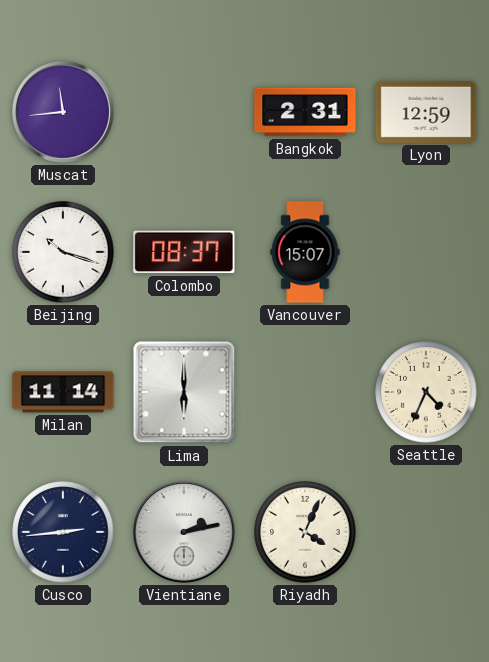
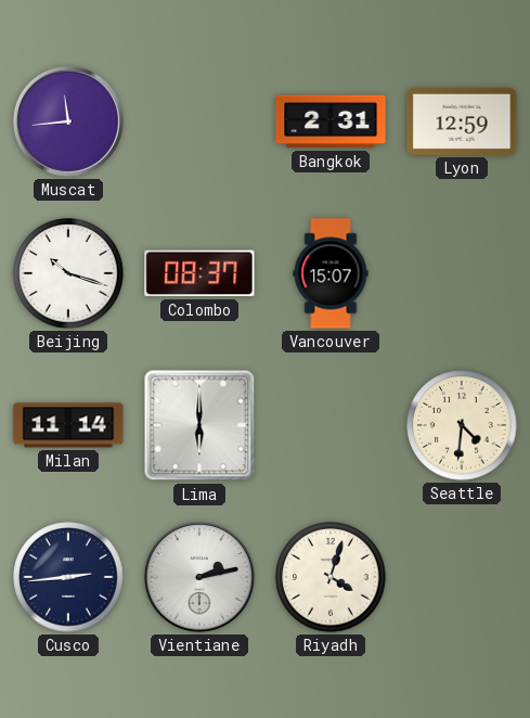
Seattle: 4:34 -> 4:31
Riyadh: 4:04 -> 4:03
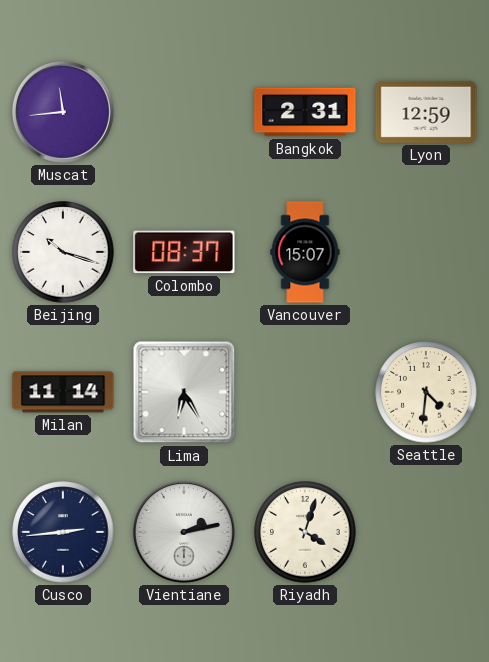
Lima: 6:00 -> 6:25
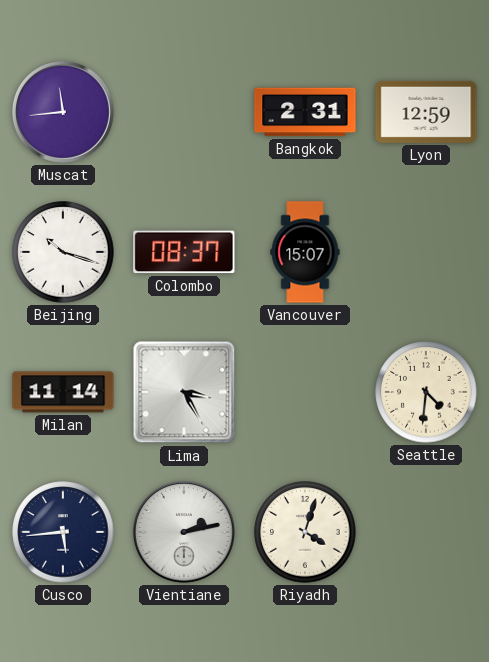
Lima: 6:25 -> 3:25
Cusco: 2:44 -> 5:44
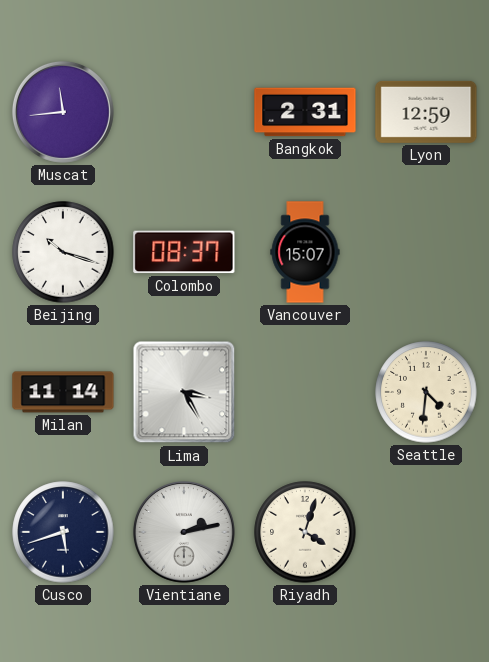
Cusco: 5:44 -> 5:42
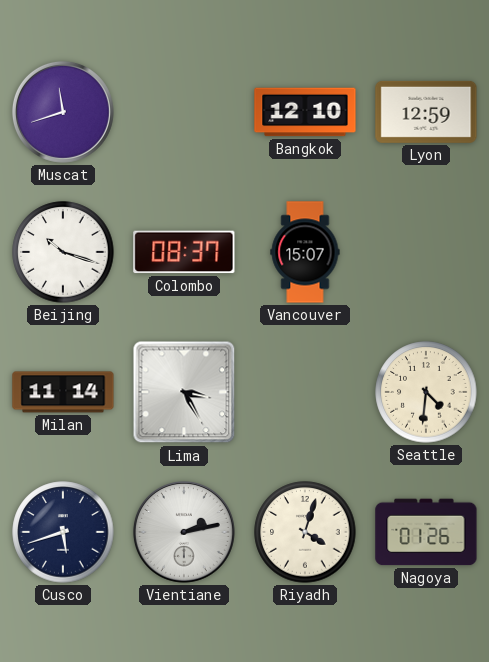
Muscat: 11:44 -> 11:42
Bangkok: 2:31 -> 12:10
Nagoya: none -> 01:26
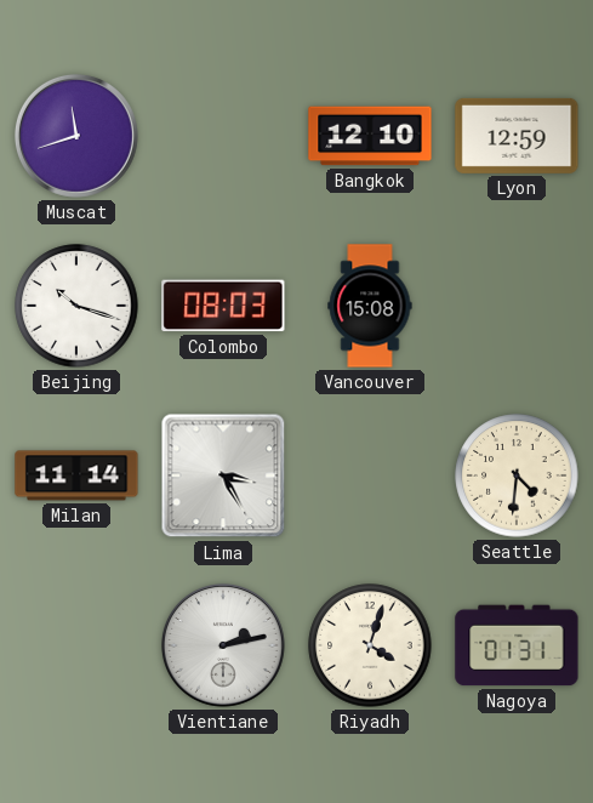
Colombo: 08:37 -> 08:03
Vancouver: 15:07 -> 15:08
Cusco: 5:42 -> none
Nagoya: 01:26 -> 01:31
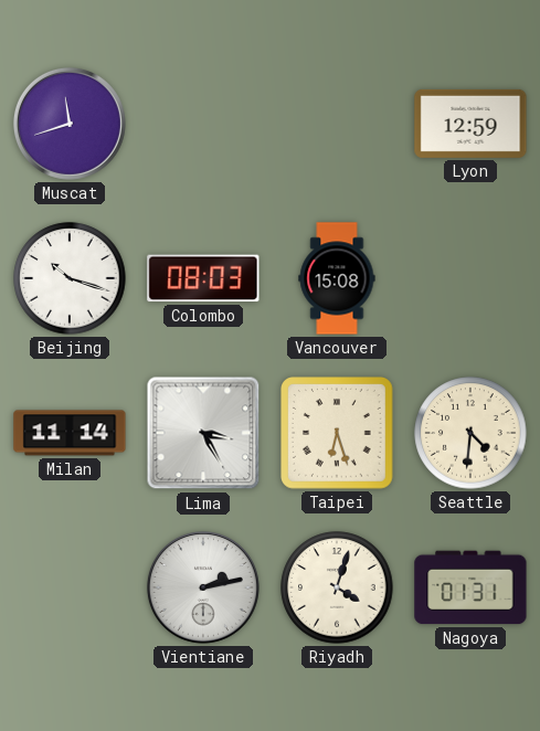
Bangkok: 12:10 -> none
Taipei: none -> 6:27
